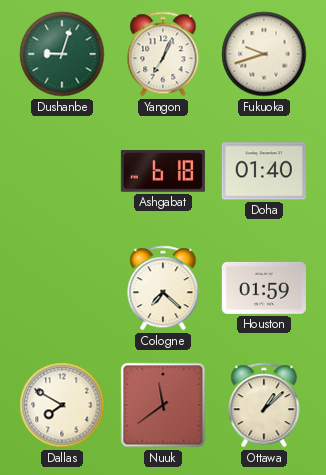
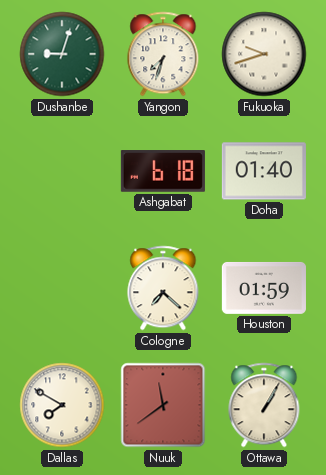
Yangon: 7:04 -> 7:33
Ottawa: 1:08 -> 1:05
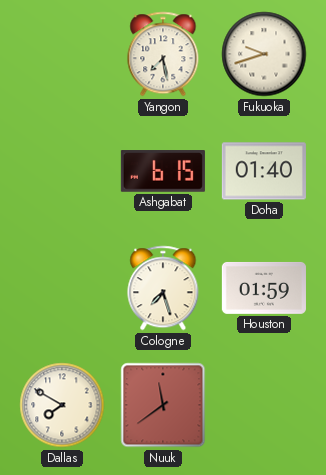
Dushanbe: 9:03 -> none
Yangon: 7:33 -> 7:28
Ashgabat: 6:18 -> 6:15
Cologne: 7:22 -> 7:27
Ottawa: 1:05 -> none
